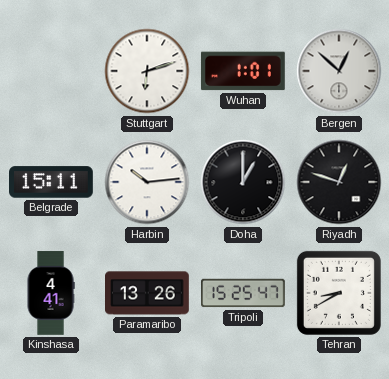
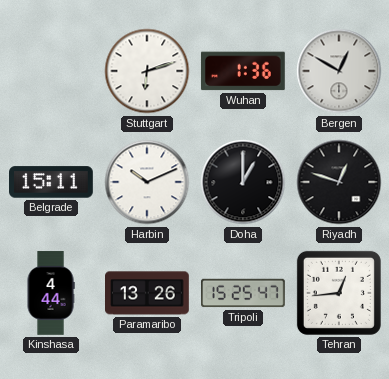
Wuhan: 1:01 -> 1:36
Bergen: 12:52 -> 12:50
Harbin: 10:14 -> 10:11
Kinshasa: 4:41 -> 4:44
Tehran: 8:40 -> 12:44
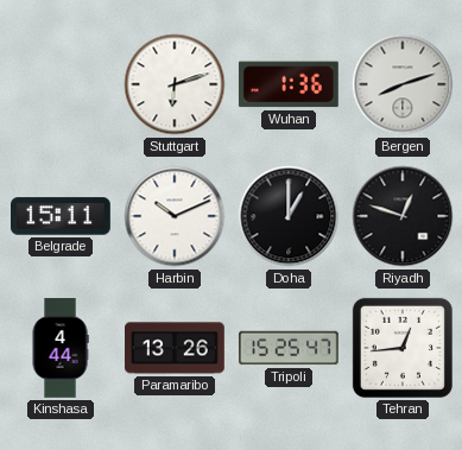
Bergen: 12:50 -> 8:12
